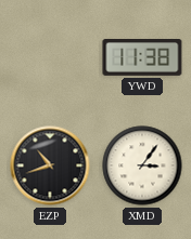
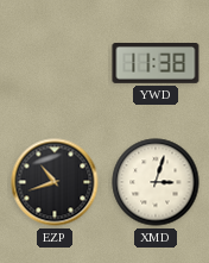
XMD: 3:06 -> 3:03
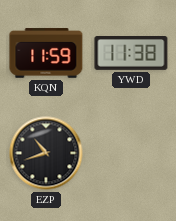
KQN: none -> 11:59
XMD: 3:03 -> none
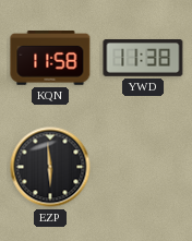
KQN: 11:59 -> 11:58
EZP: 10:42 -> 5:59
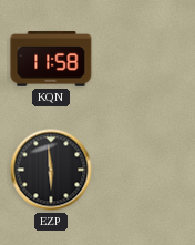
YWD: 11:38 -> none
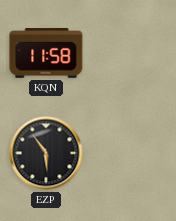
EZP: 5:59 -> 5:54
